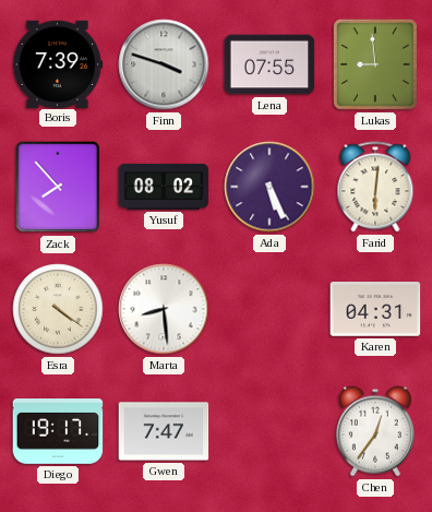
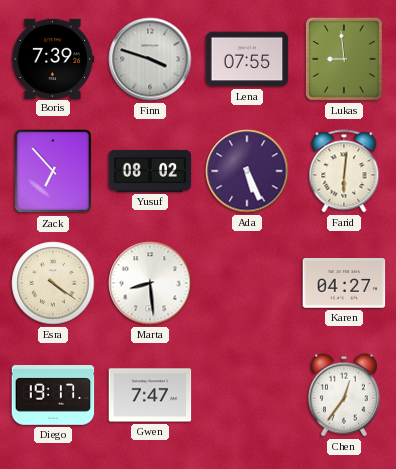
Zack: 7:53 -> 6:53
Karen: 04:31 -> 04:27
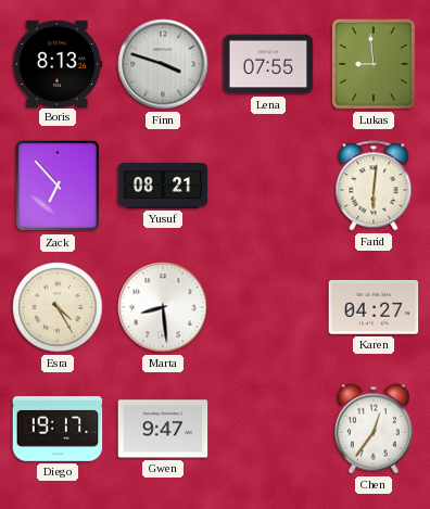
Boris: 7:39 -> 8:13
Yusuf: 08:02 -> 08:21
Ada: 5:26 -> none
Esra: 4:21 -> 4:25
Gwen: 7:47 -> 9:47
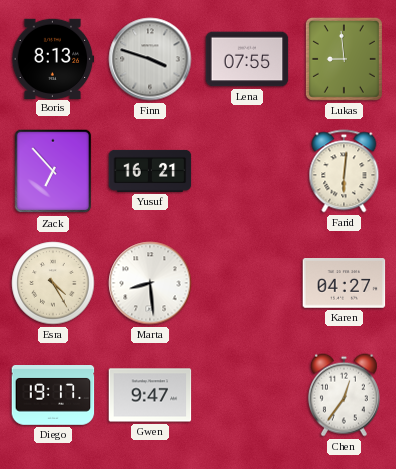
Yusuf: 08:21 -> 16:21
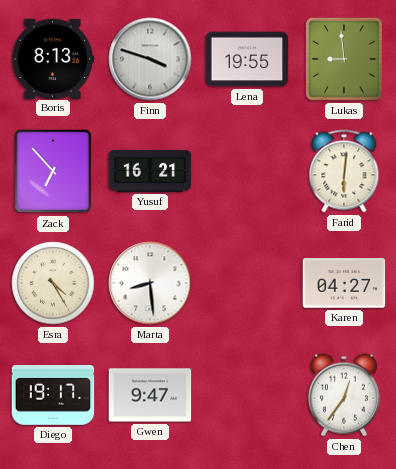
Lena: 07:55 -> 19:55
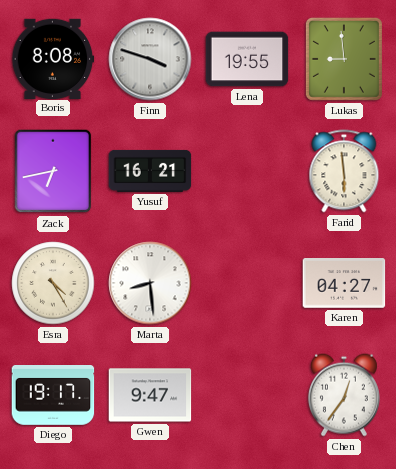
Boris: 8:13 -> 8:08
Zack: 6:53 -> 6:43
Farid: 6:01 -> 5:59
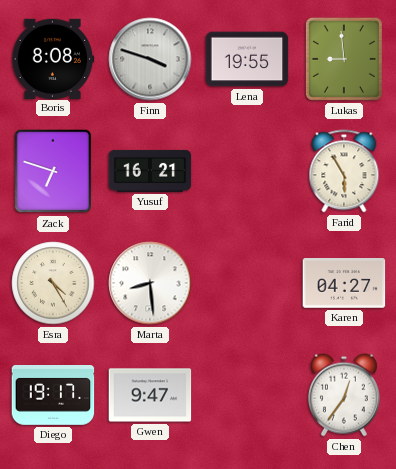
Zack: 6:43 -> 6:48
Farid: 5:59 -> 5:55
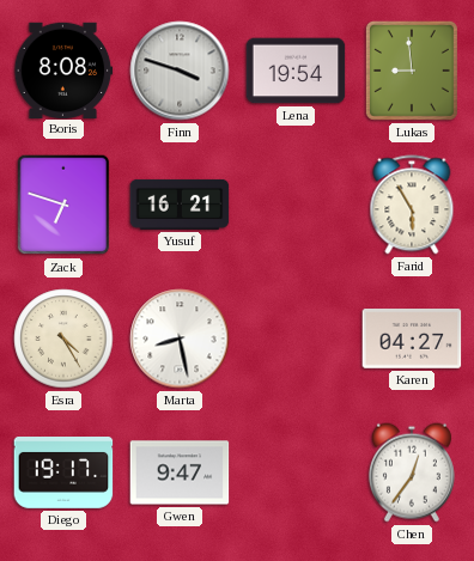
Lena: 19:55 -> 19:54
Marta: 8:29 -> 8:28
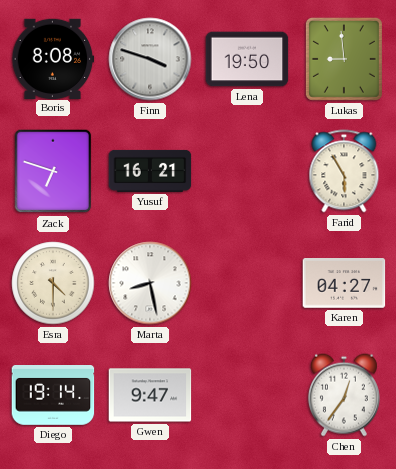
Lena: 19:54 -> 19:50
Esra: 4:25 -> 4:30
Diego: 19:17 -> 19:14
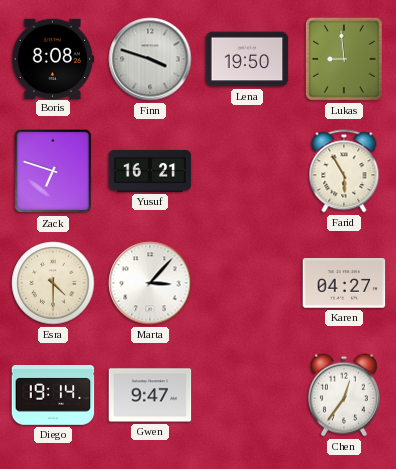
Marta: 8:28 -> 3:07
